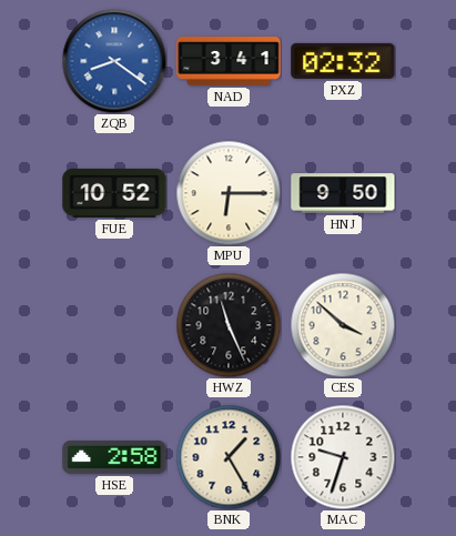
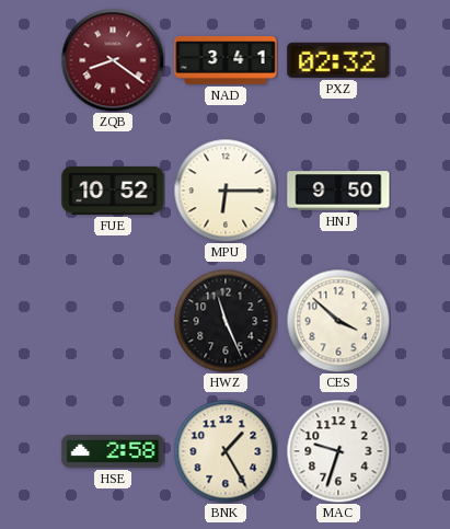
ZQB dial: blue -> burgundy
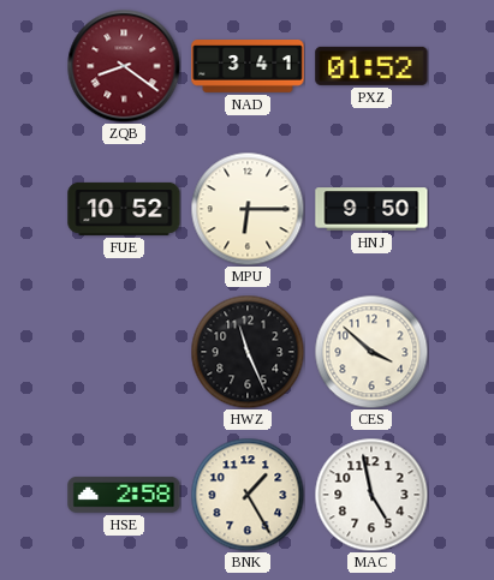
PXZ: 02:32 -> 01:52
MAC: 9:33 -> 4:58
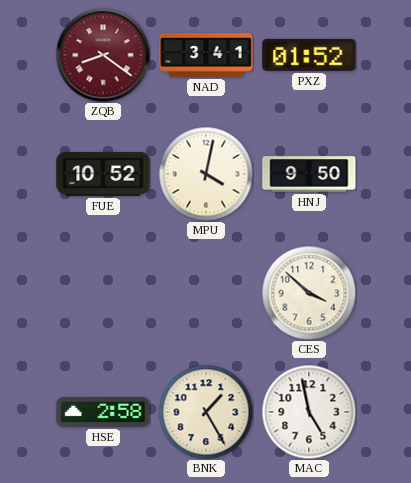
MPU: 6:15 -> 4:02
HWZ: 11:26 -> none
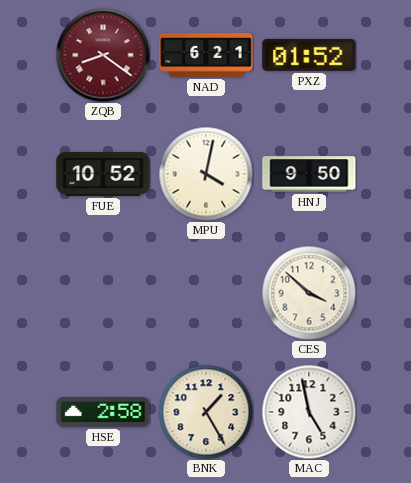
NAD: 3:41 -> 6:21
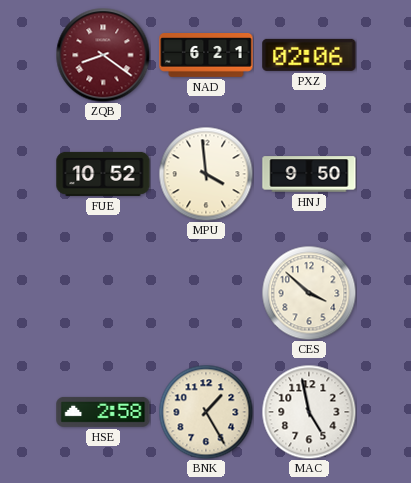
PXZ: 01:52 -> 02:06
MPU: 4:02 -> 3:59
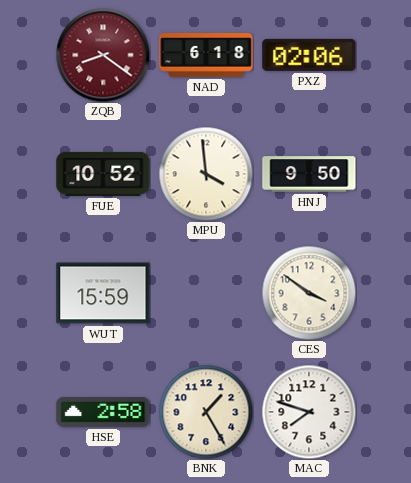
NAD: 6:21 -> 6:18
WUT: none -> 15:59
CES: 3:52 -> 3:51
MAC: 4:58 -> 7:48
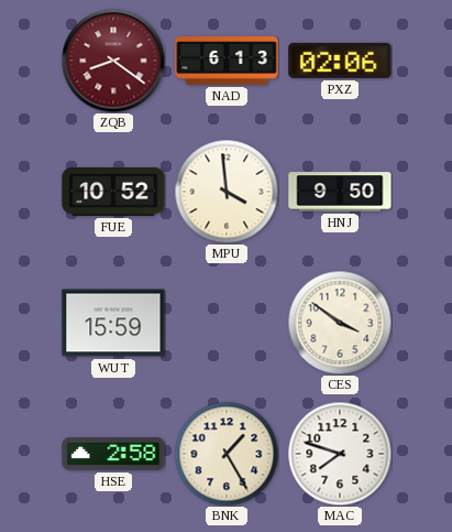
NAD: 6:18 -> 6:13
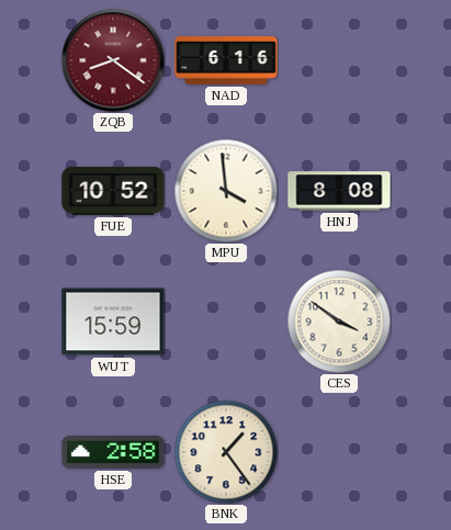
NAD: 6:13 -> 6:16
PXZ: 02:06 -> none
HNJ: 9:50 -> 8:08
BNK: 1:25 -> 1:24
MAC: 7:48 -> none
